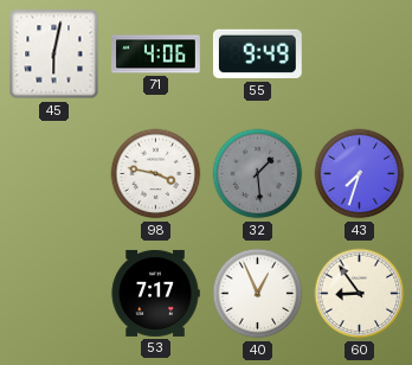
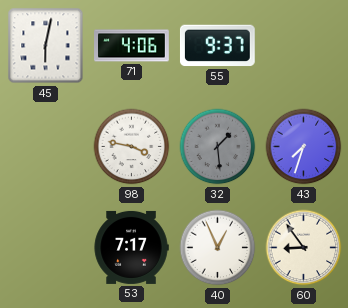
55: 9:49 -> 9:37
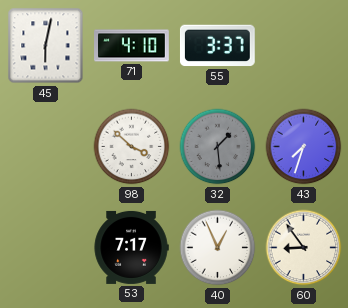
71: 4:06 -> 4:10
55: 9:37 -> 3:37
98: 3:47 -> 3:52
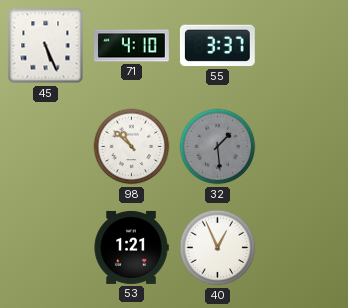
45: 6:02 -> 5:26
98: 3:52 -> 10:52
43: 7:33 -> none
53: 7:17 -> 1:21
60: 8:54 -> none
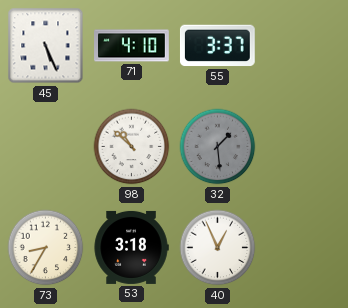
73: none -> 8:35
53: 1:21 -> 3:18
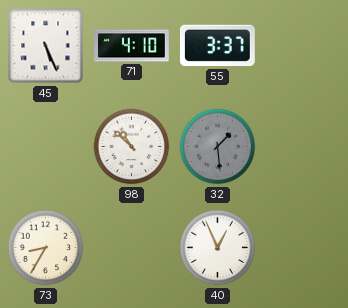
53: 3:18 -> none
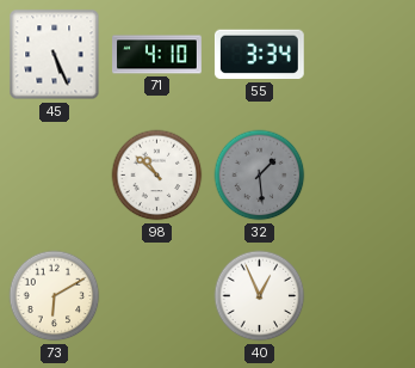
55: 3:37 -> 3:34
73: 8:35 -> 6:10
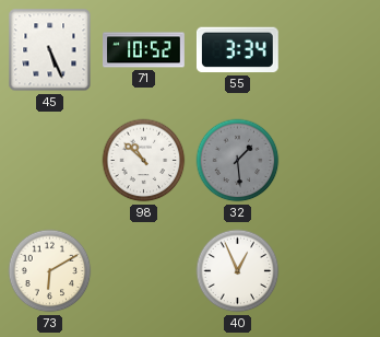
71: 4:10 -> 10:52
